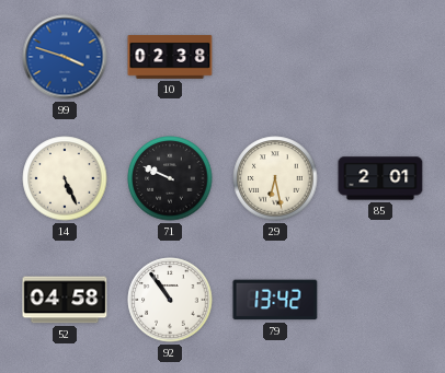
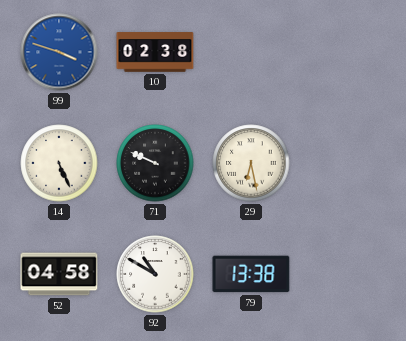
85: 2:01 -> none
92: 10:54 -> 10:50
79: 13:42 -> 13:38
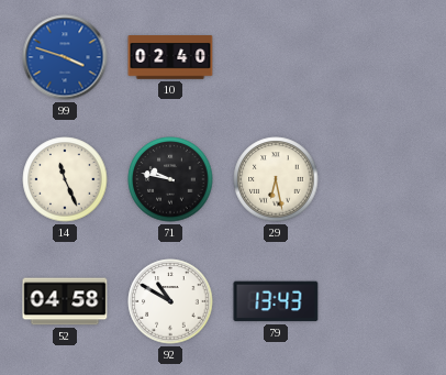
10: 02:38 -> 02:40
14: 5:26 -> 11:26
71: 9:49 -> 9:47
79: 13:38 -> 13:43
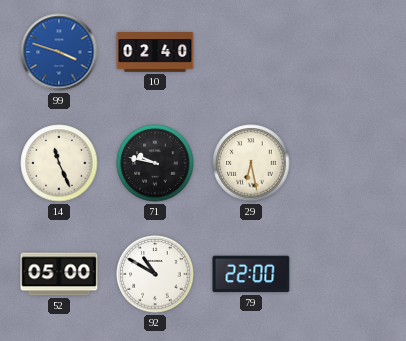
52: 04:58 -> 05:00
79: 13:43 -> 22:00
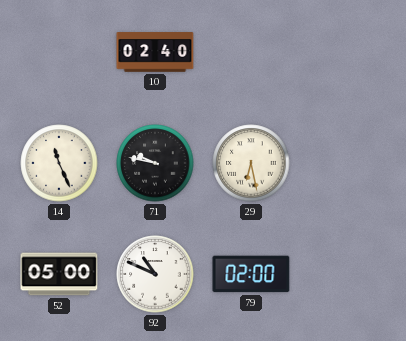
99: 3:48 -> none
92: 10:50 -> 10:49
79: 22:00 -> 02:00
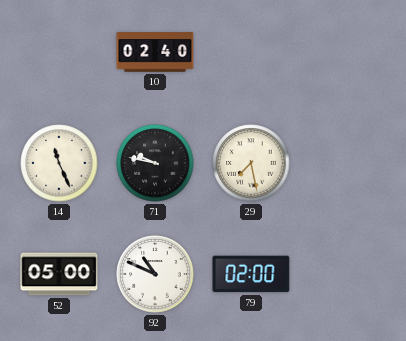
29: 6:28 -> 7:28
